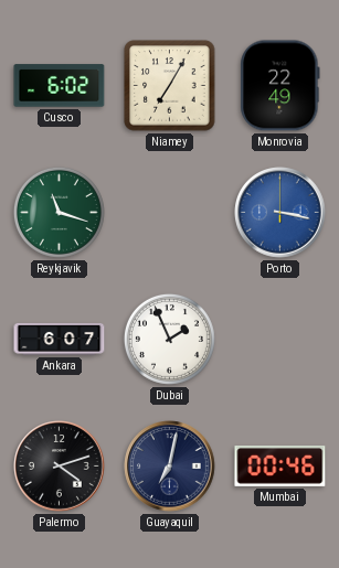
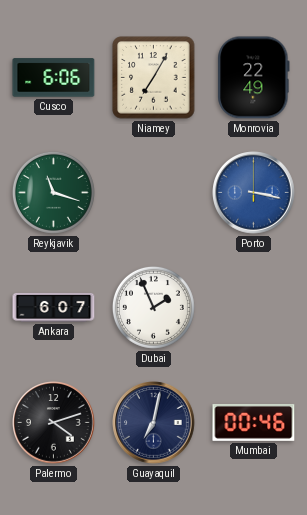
Cusco: 6:02 -> 6:06
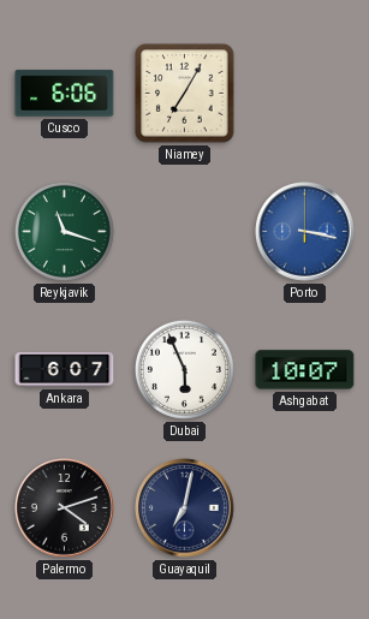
Monrovia: 22:49 -> none
Dubai: 1:56 -> 5:56
Ashgabat: none -> 10:07
Mumbai: 00:46 -> none
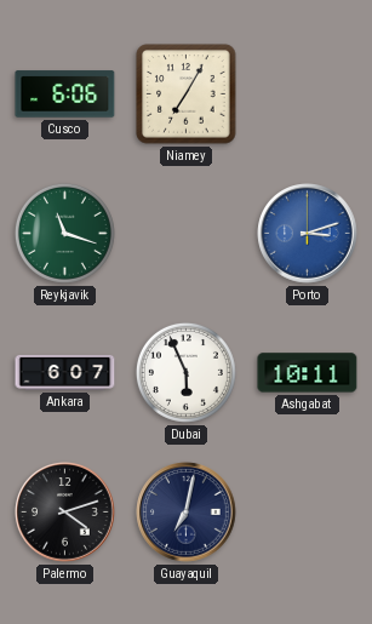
Porto: 3:17 -> 3:12
Ashgabat: 10:07 -> 10:11
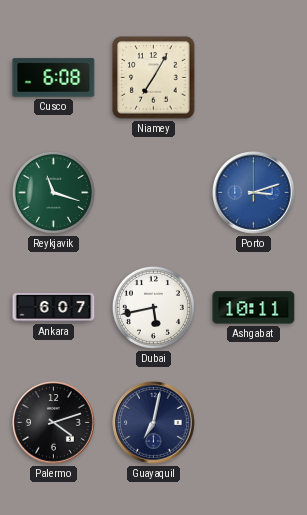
Cusco: 6:06 -> 6:08
Dubai: 5:56 -> 5:43
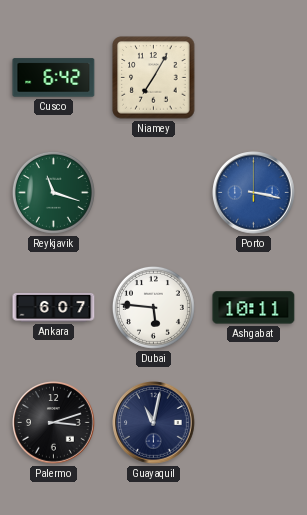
Cusco: 6:08 -> 6:42
Porto: 3:12 -> 3:17
Dubai: 5:43 -> 5:46
Palermo: 4:12 -> 3:12
Guayaquil: 7:02 -> 11:02
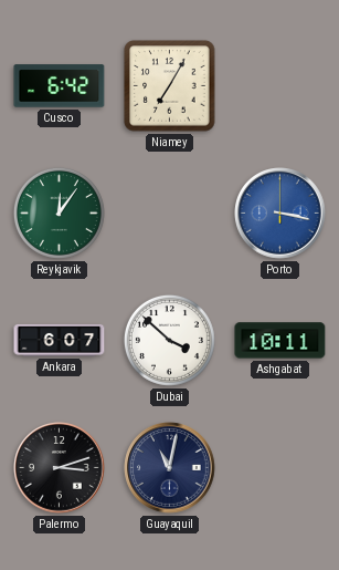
Reykjavik: 11:18 -> 12:06
Dubai: 5:46 -> 3:52
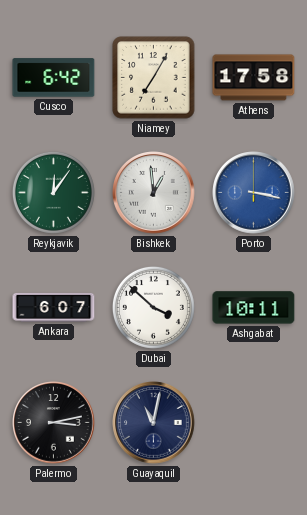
Athens: none -> 17:58
Bishkek: none -> 12:59
Palermo: 3:12 -> 3:13
